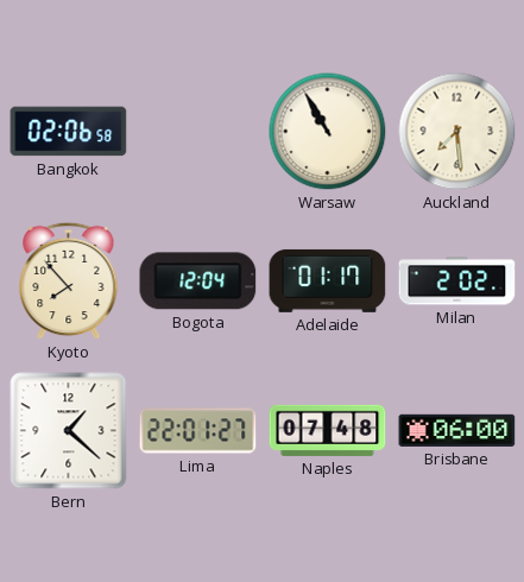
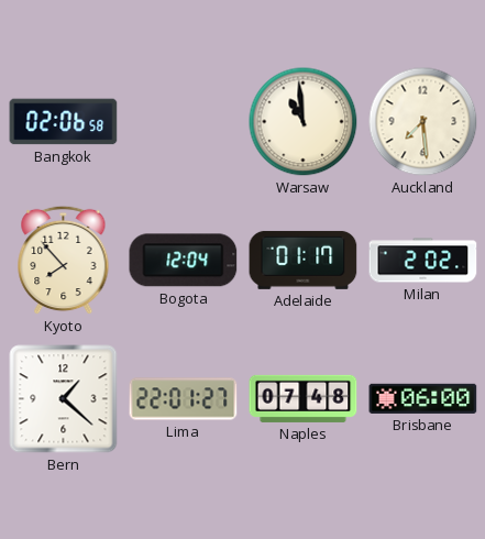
Warsaw: 10:55 -> 10:59
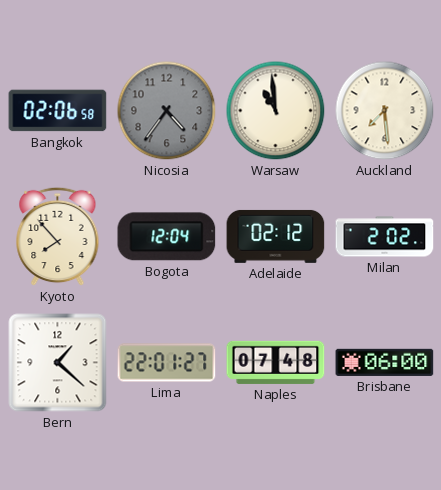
Nicosia: none -> 4:36
Adelaide: 01:17 -> 02:12
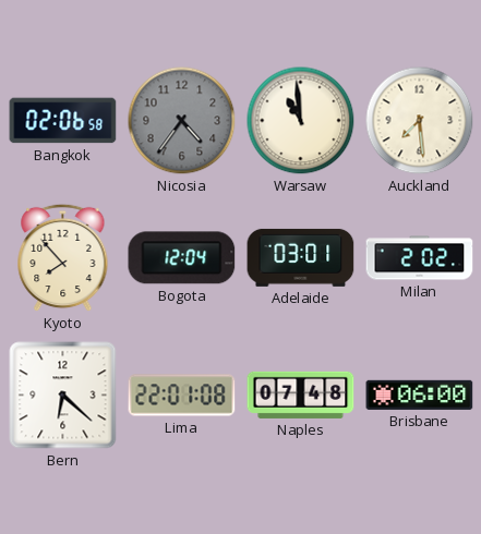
Adelaide: 02:12 -> 03:01
Bern: 1:22 -> 6:22
Lima: 22:01:27 -> 22:01:08
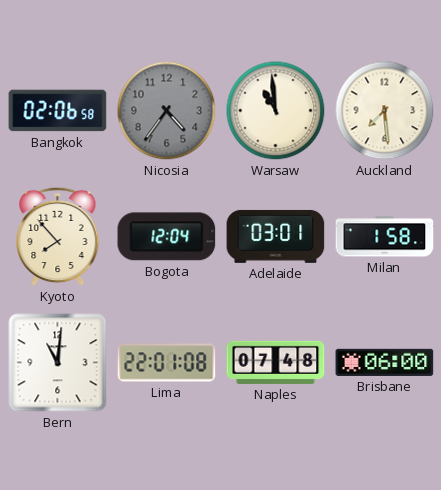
Milan: 2:02 -> 1:58
Bern: 6:22 -> 11:01
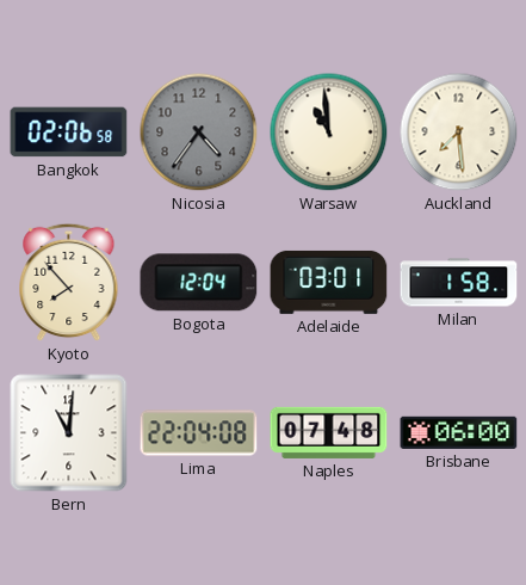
Lima: 22:01 -> 22:04
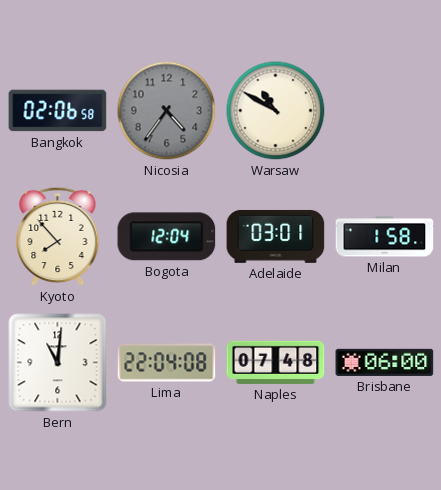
Warsaw: 10:59 -> 10:50
Auckland: 7:29 -> none
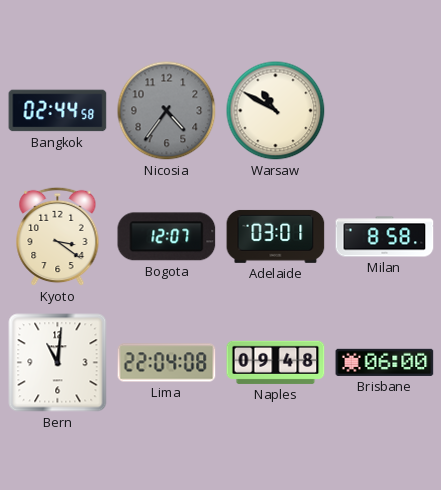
Bangkok: 02:06 -> 02:44
Kyoto: 7:53 -> 3:21
Bogota: 12:04 -> 12:07
Milan: 1:58 -> 8:58
Naples: 07:48 -> 09:48
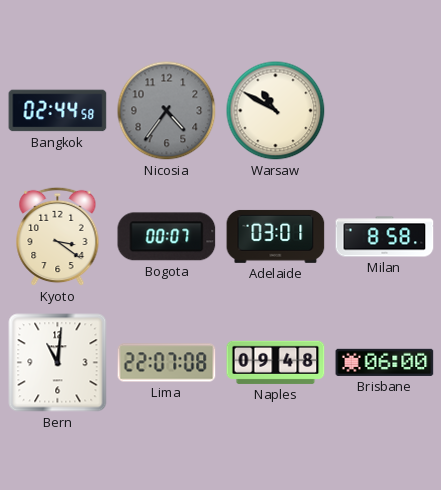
Bogota: 12:07 -> 00:07
Lima: 22:04 -> 22:07
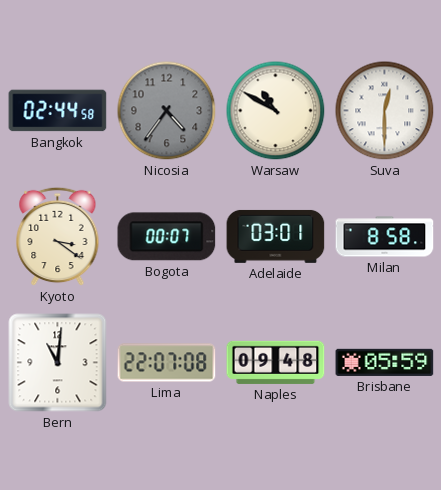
Suva: none -> 12:30
Brisbane: 06:00 -> 05:59
